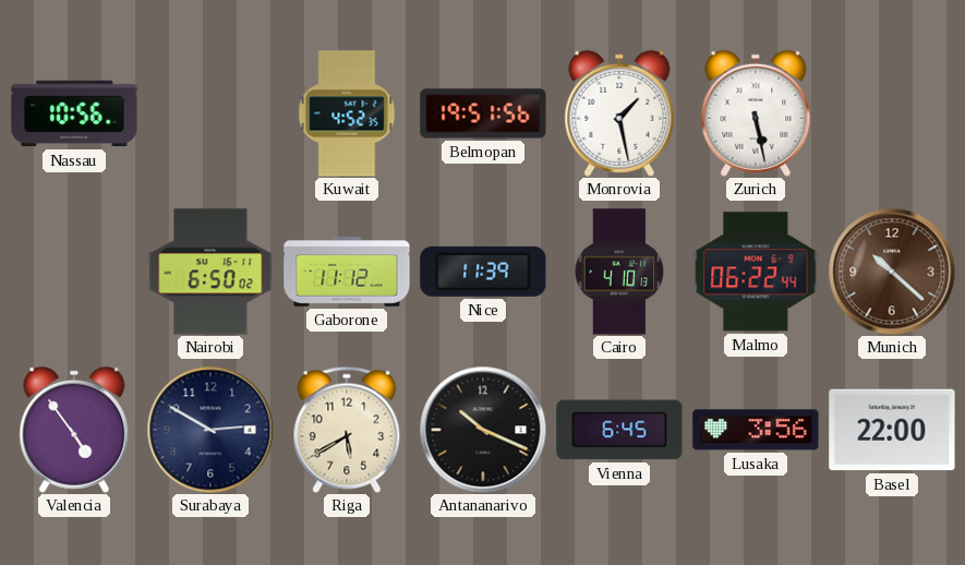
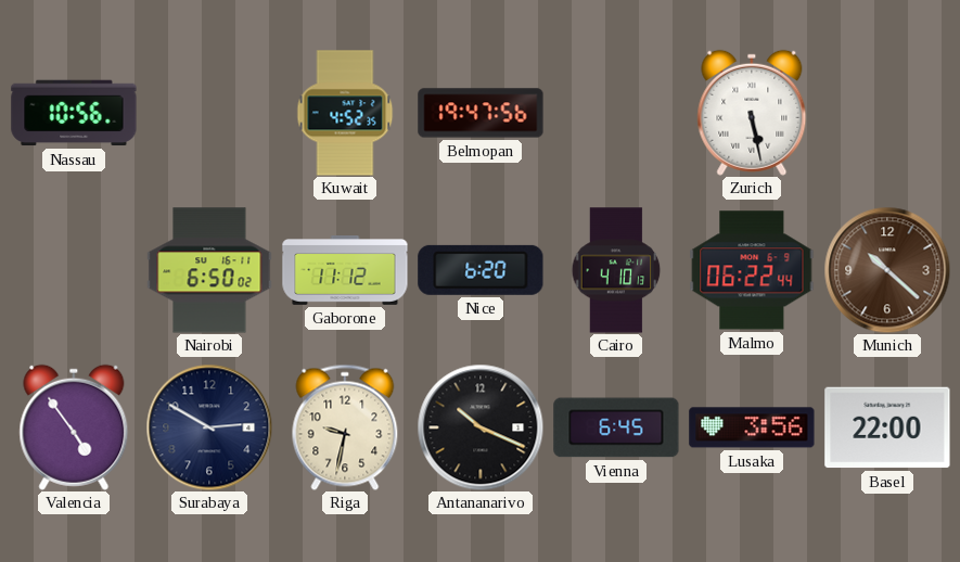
Belmopan: 19:51 -> 19:47
Monrovia: 1:28 -> none
Nice: 11:39 -> 6:20
Riga: 5:40 -> 9:32
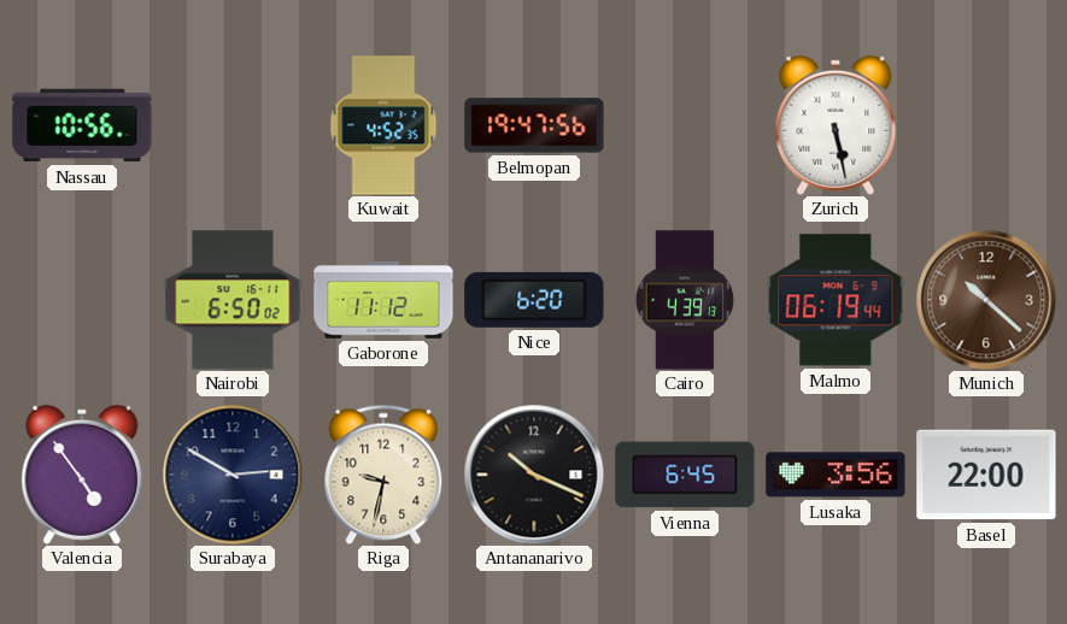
Cairo: 4:10 -> 4:39
Malmo: 06:22 -> 06:19
